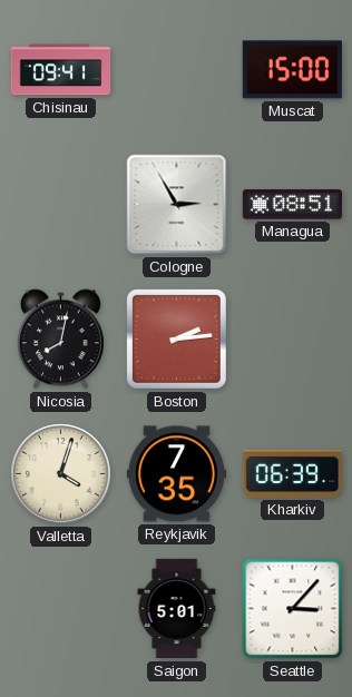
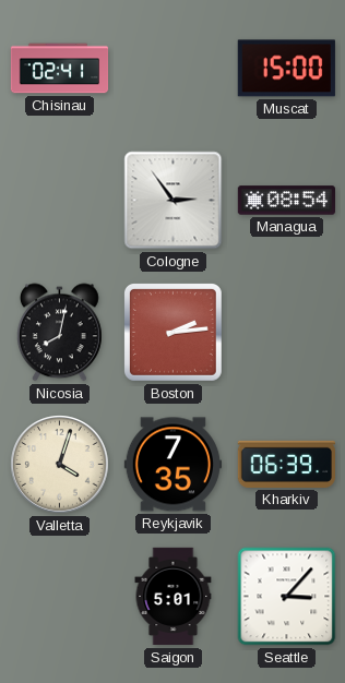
Chisinau: 09:41 -> 02:41
Cologne: 2:55 -> 2:54
Managua: 08:51 -> 08:54
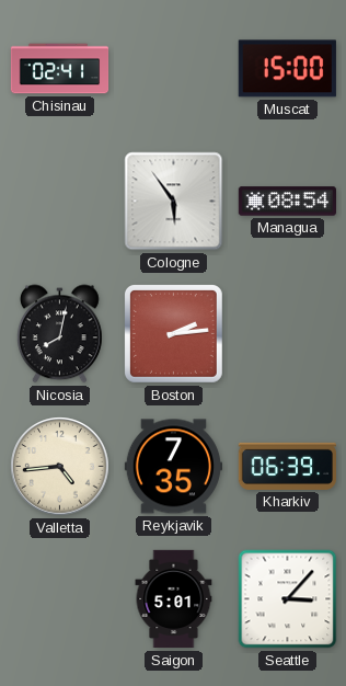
Cologne: 2:54 -> 5:54
Valletta: 4:03 -> 4:44
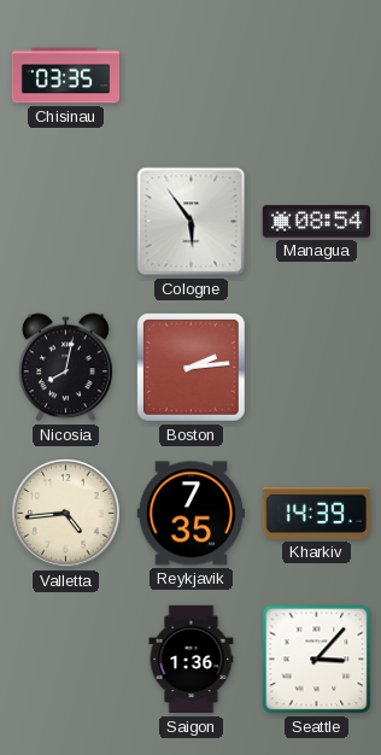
Chisinau: 02:41 -> 03:35
Muscat: 15:00 -> none
Kharkiv: 06:39 -> 14:39
Saigon: 5:01 -> 1:36
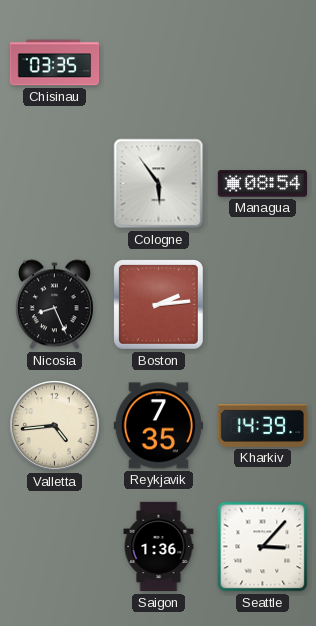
Nicosia: 8:02 -> 8:26
